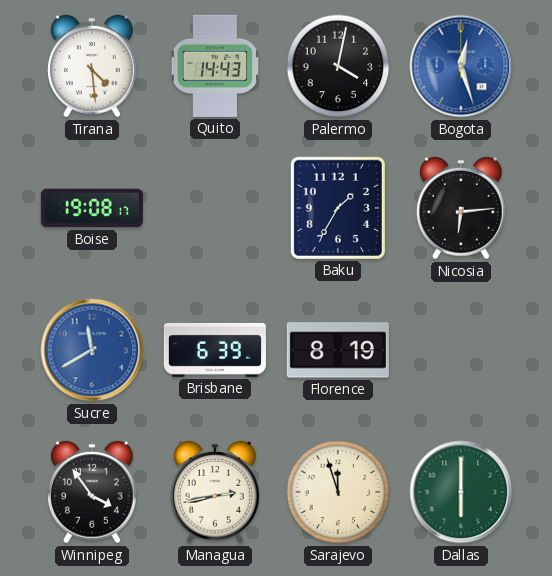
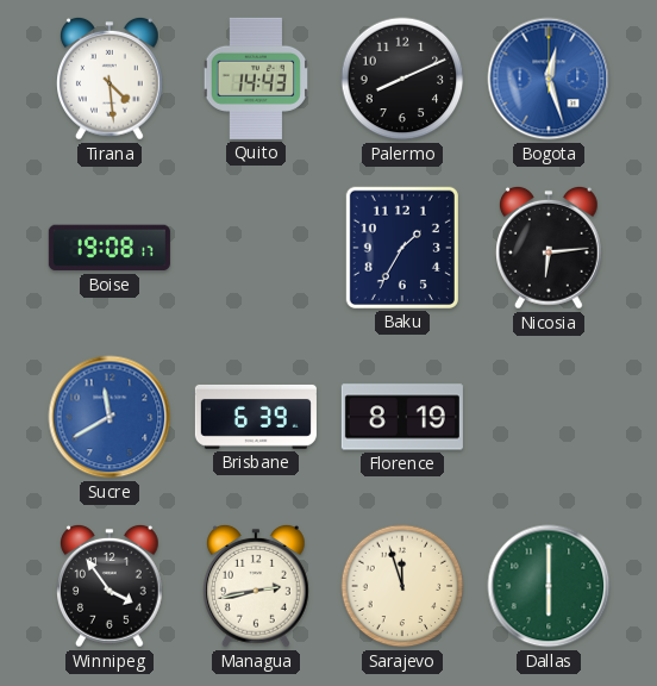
Palermo: 4:02 -> 8:11
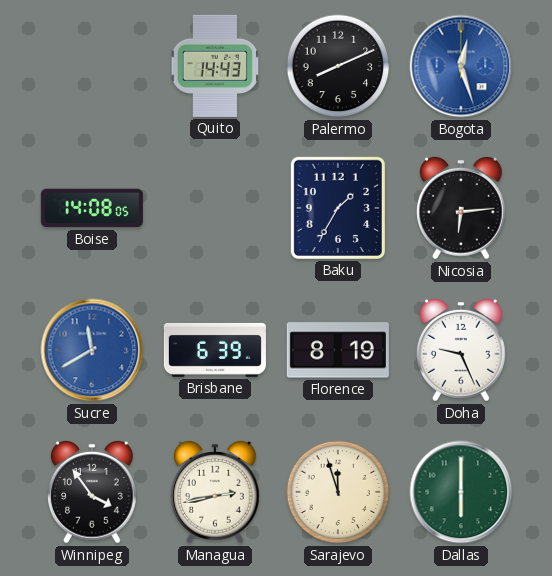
Tirana: 4:29 -> none
Boise: 19:08 -> 14:08
Doha: none -> 9:26
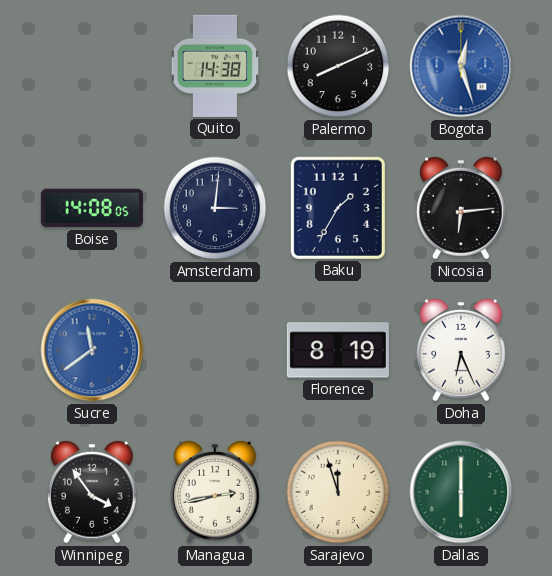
Quito: 14:43 -> 14:38
Amsterdam: none -> 3:01
Sucre: 11:40 -> 11:39
Brisbane: 6:39 -> none
Doha: 9:26 -> 6:26
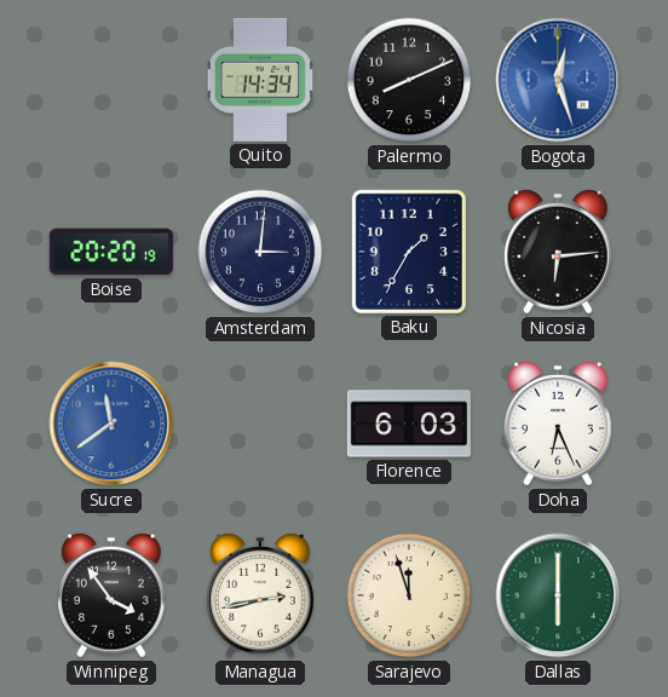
Quito: 14:38 -> 14:34
Boise: 14:08 -> 20:20
Florence: 8:19 -> 6:03
